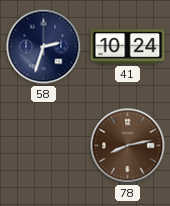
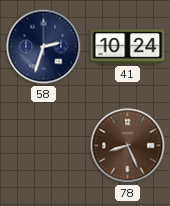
78: 8:13 -> 8:26
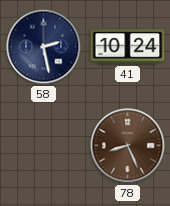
58: 2:33 -> 2:28
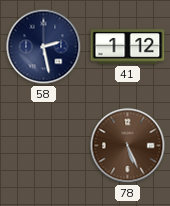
41: 10:24 -> 1:12
78: 8:26 -> 5:26
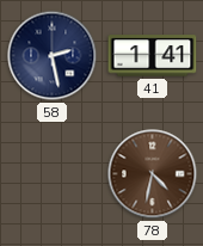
41: 1:12 -> 1:41
78: 5:26 -> 4:32
